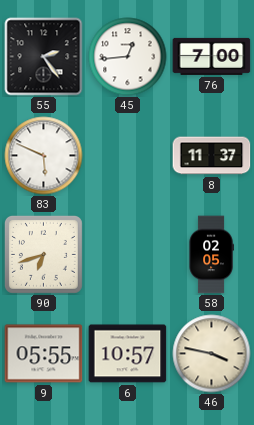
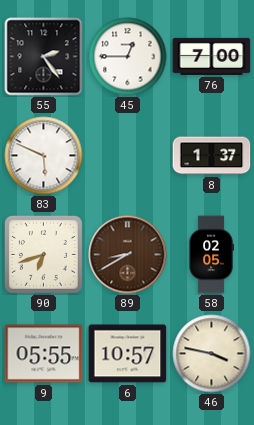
45: 12:44 -> 12:45
8: 11:37 -> 1:37
89: none -> 8:40
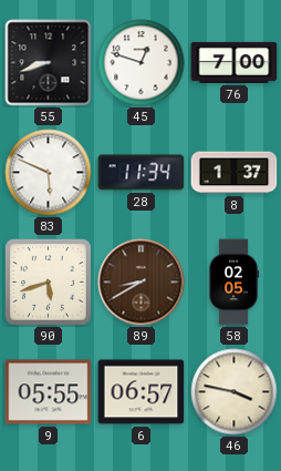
55: 2:24 -> 8:42
45: 12:45 -> 12:48
28: none -> 11:34
90: 6:42 -> 5:42
6: 10:57 -> 06:57
